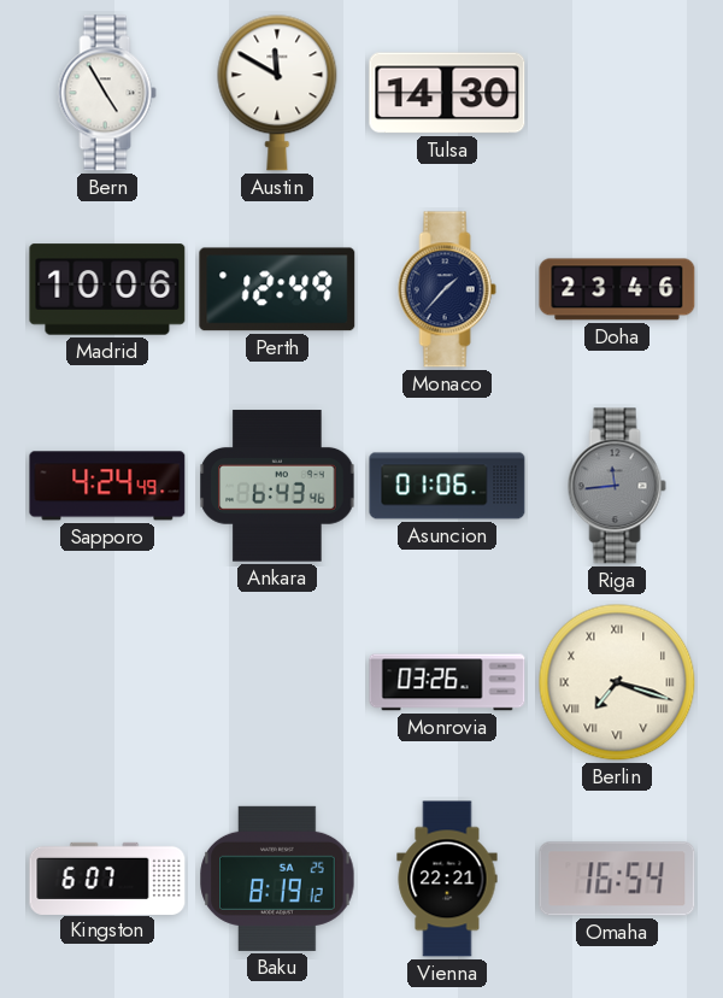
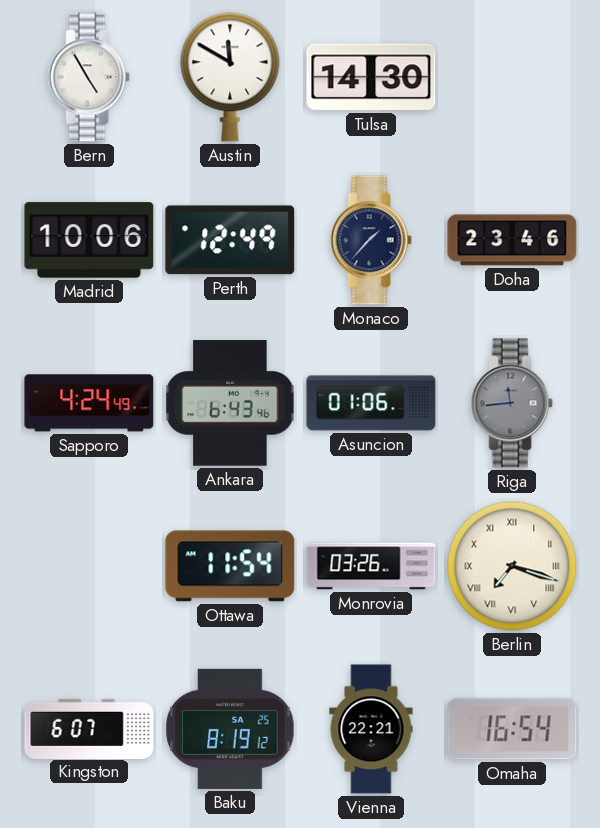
Ottawa: none -> 11:54
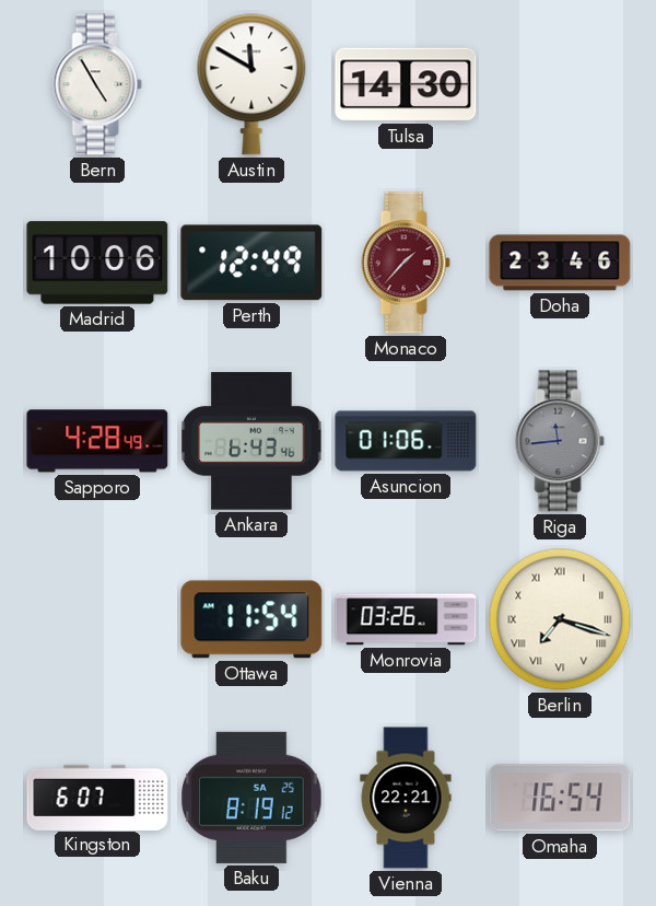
Monaco dial: navy -> burgundy
Sapporo: 4:24 -> 4:28
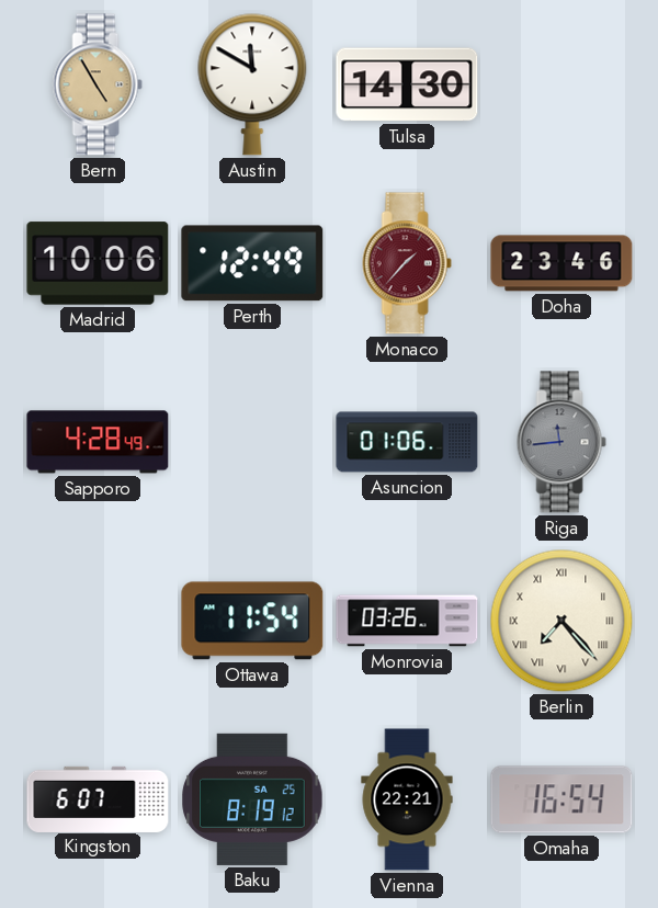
Bern dial: white -> champagne
Ankara: 6:43 -> none
Berlin: 7:18 -> 7:23
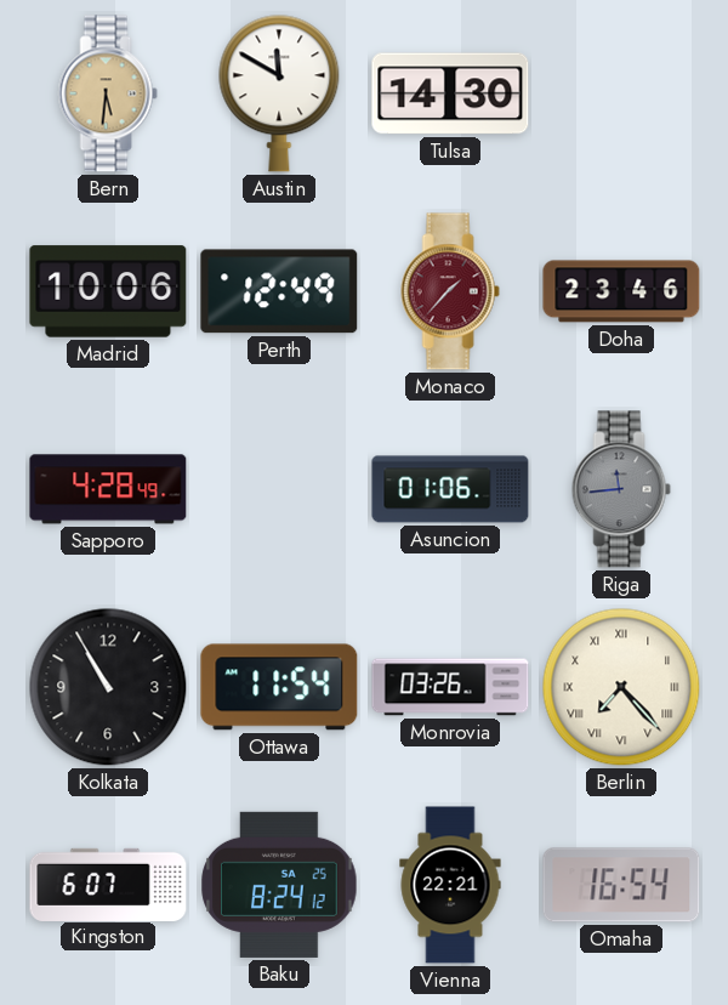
Bern: 4:55 -> 5:31
Kolkata: none -> 10:55
Baku: 8:19 -> 8:24
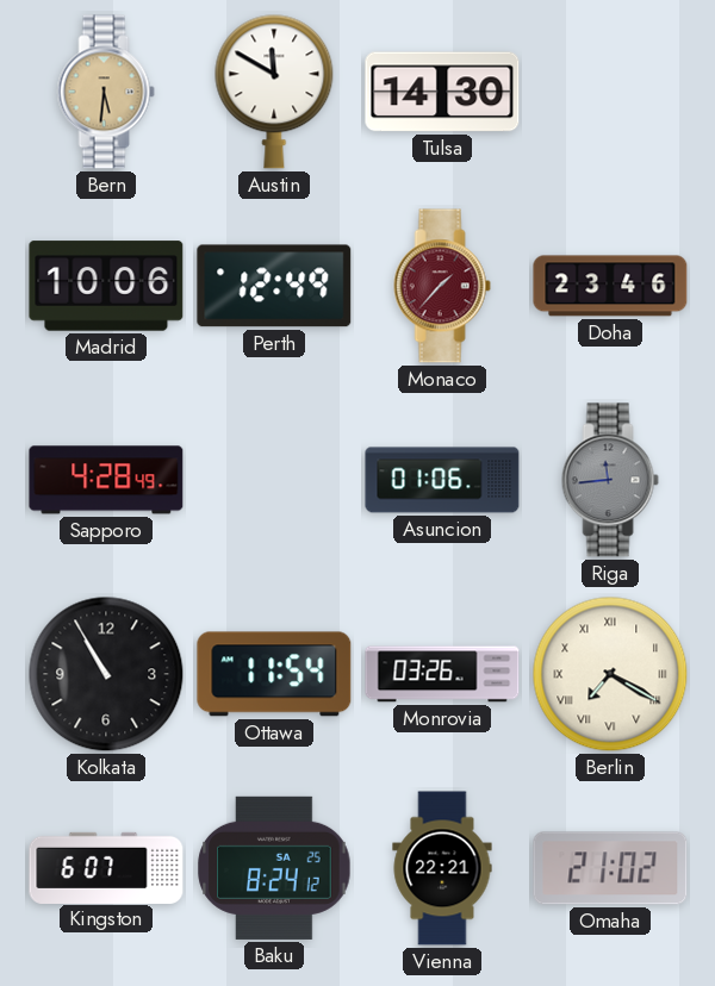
Berlin: 7:23 -> 7:20
Omaha: 16:54 -> 21:02
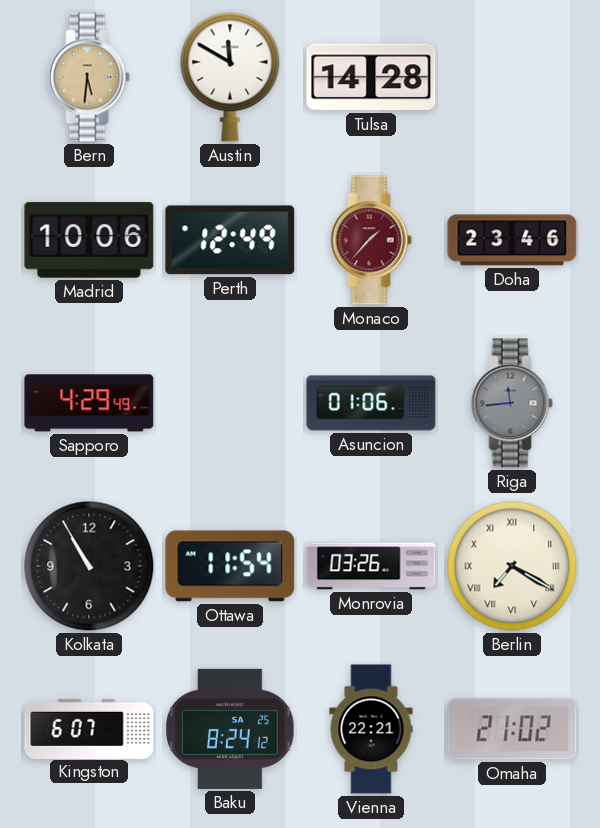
Tulsa: 14:30 -> 14:28
Sapporo: 4:28 -> 4:29
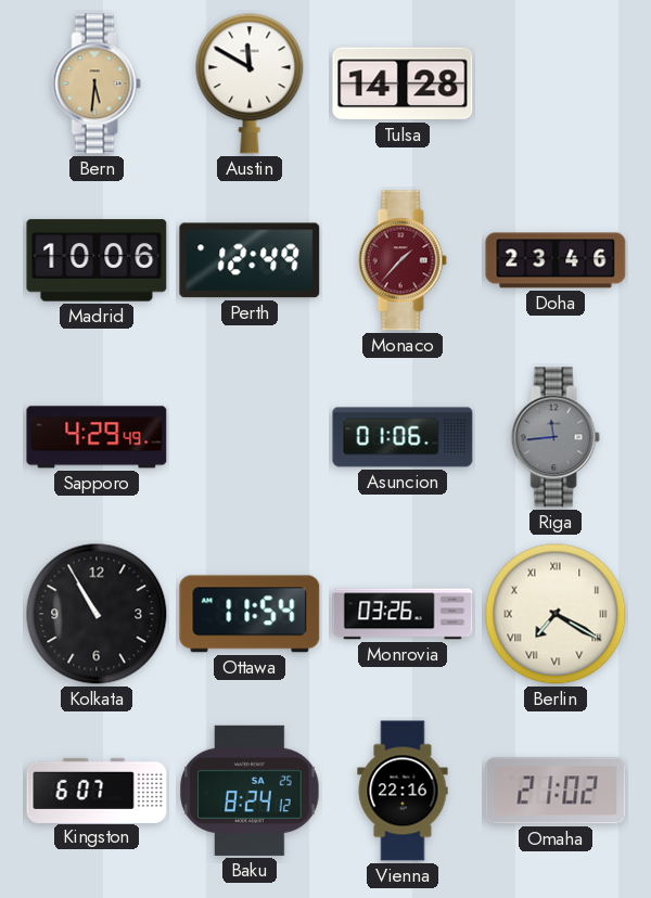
Vienna: 22:21 -> 22:16
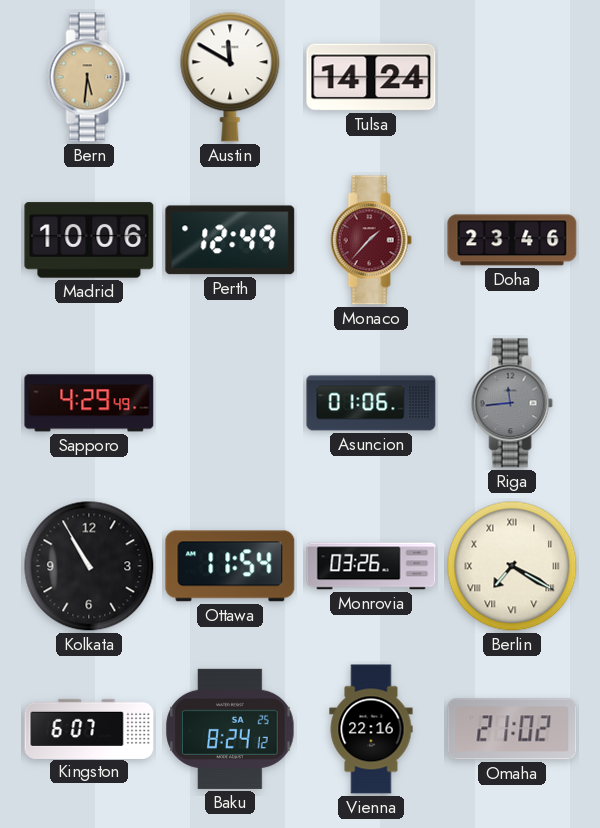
Tulsa: 14:28 -> 14:24
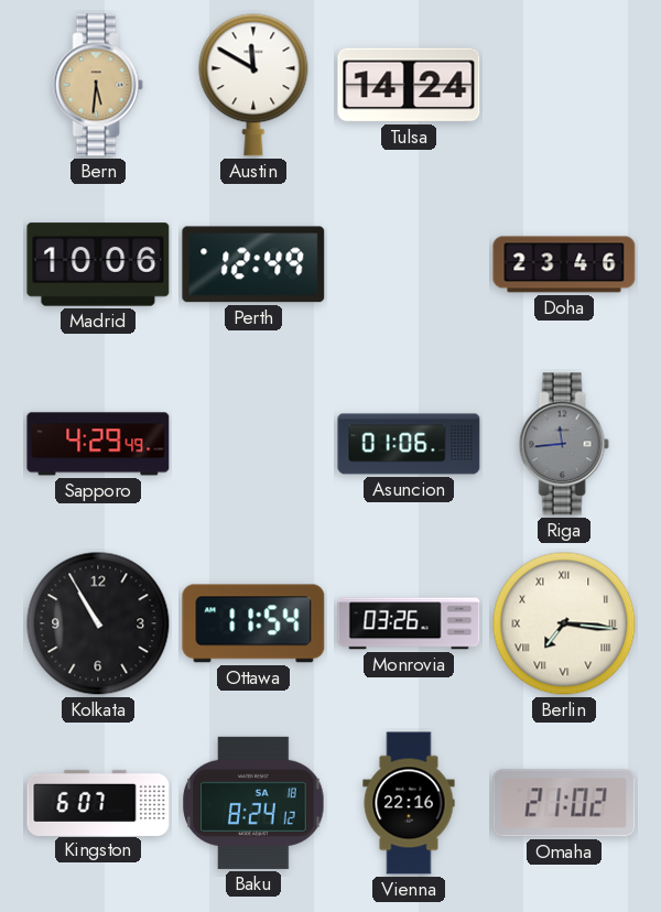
Monaco: 1:37 -> none
Berlin: 7:20 -> 7:16
Baku date: SA 25 -> SA 18
